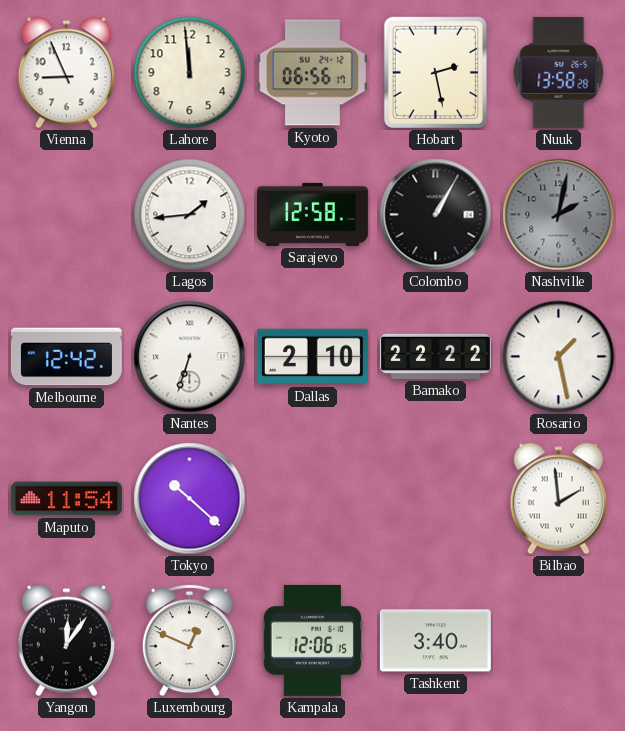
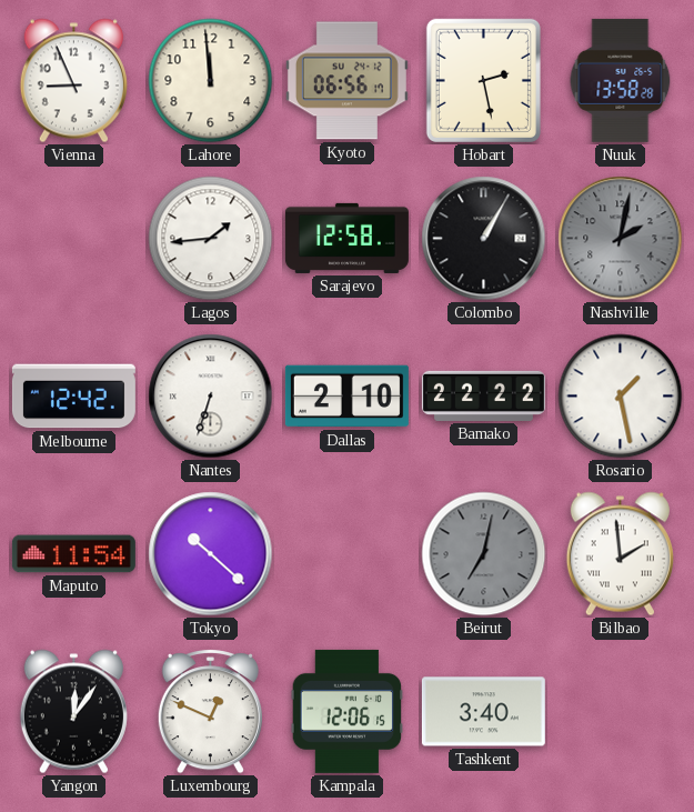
Beirut: none -> 7:02
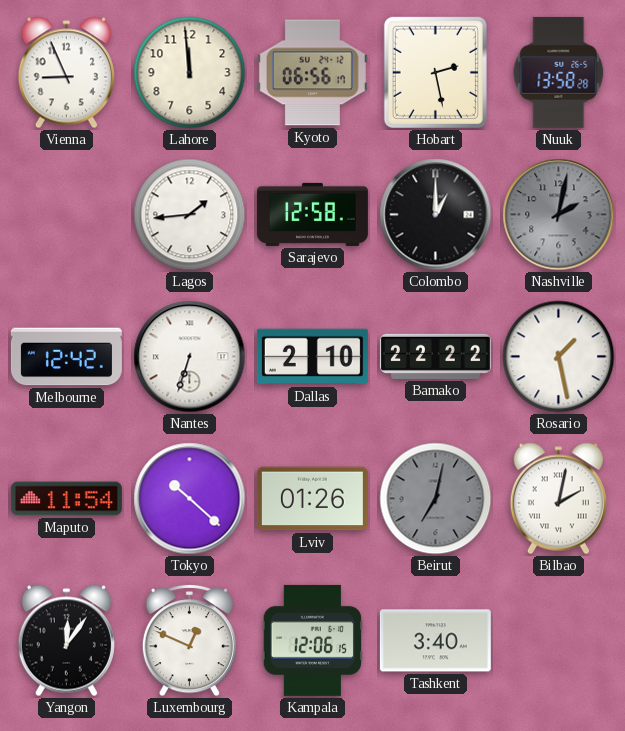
Colombo: 1:05 -> 1:00
Lviv: none -> 01:26
Bilbao: 1:59 -> 2:02
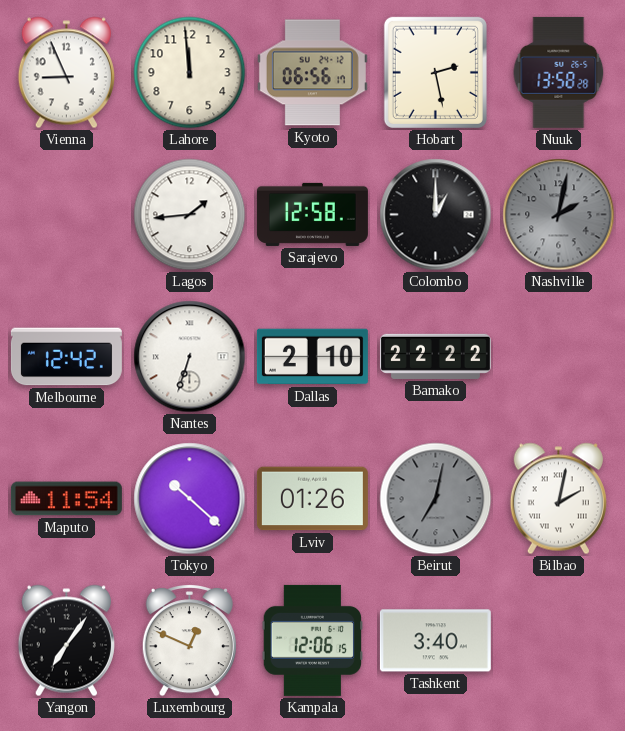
Rosario: 1:28 -> none
Yangon: 12:06 -> 7:06
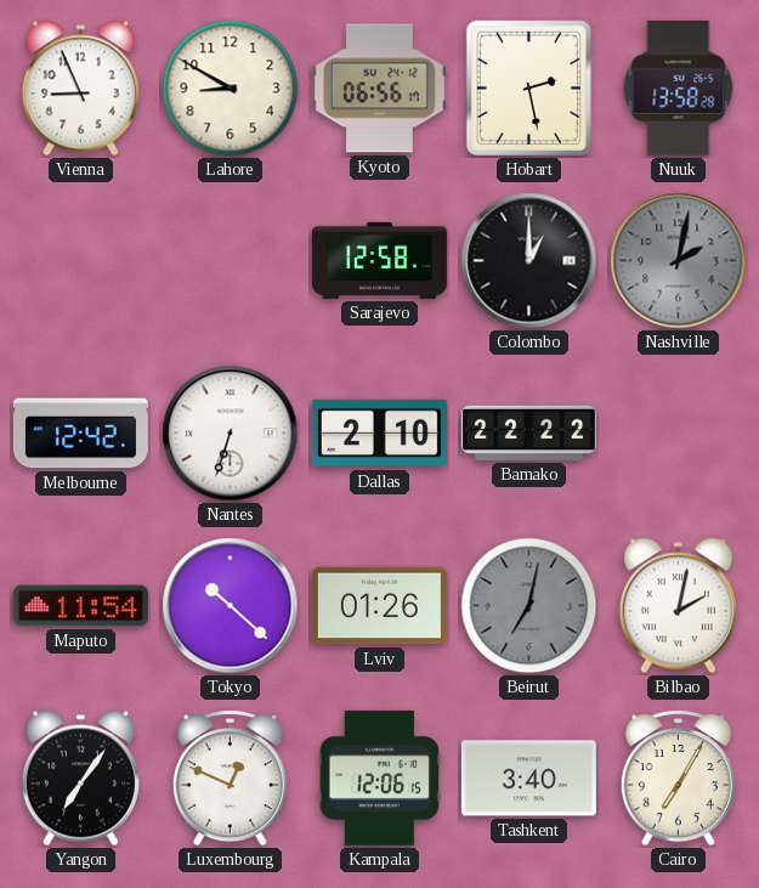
Lahore: 11:59 -> 8:50
Lagos: 1:44 -> none
Cairo: none -> 7:05
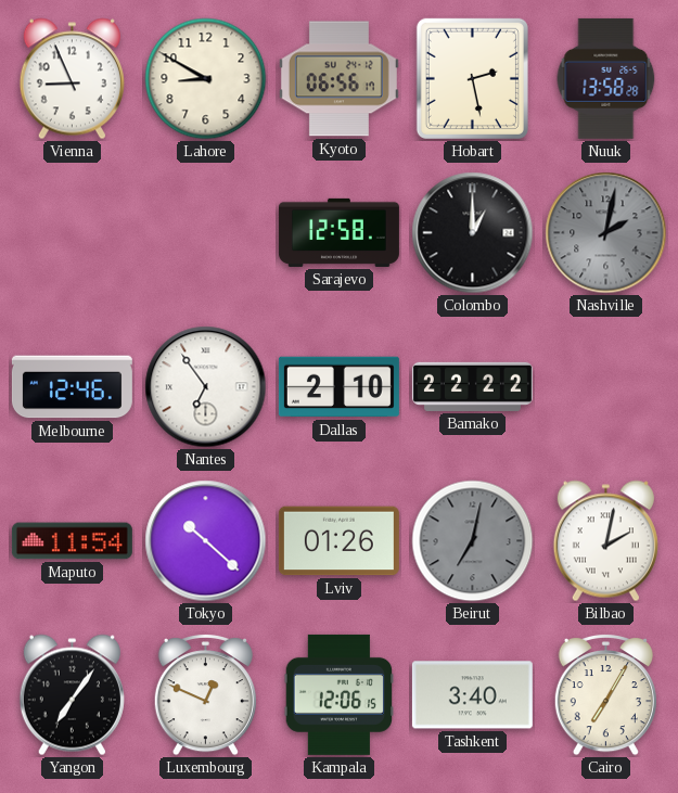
Melbourne: 12:42 -> 12:46
Nantes: 6:33 -> 6:54
